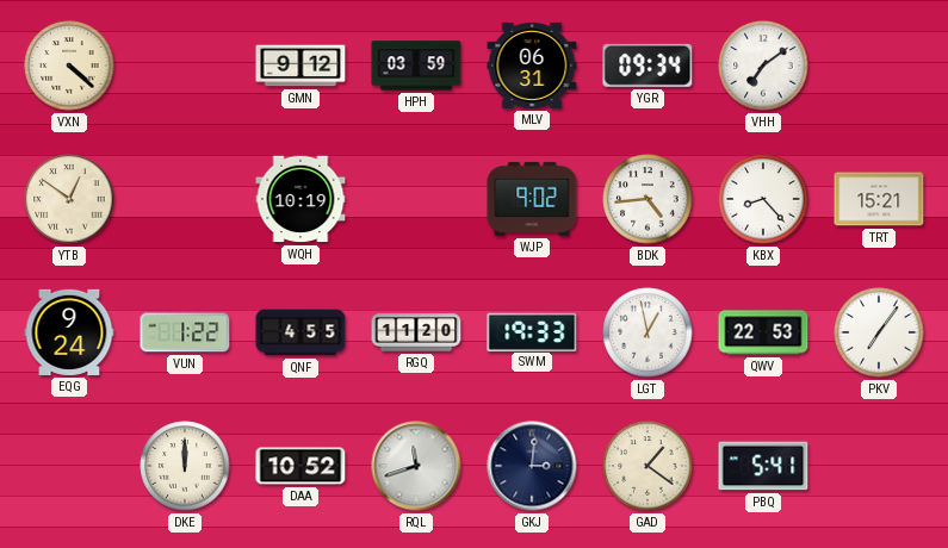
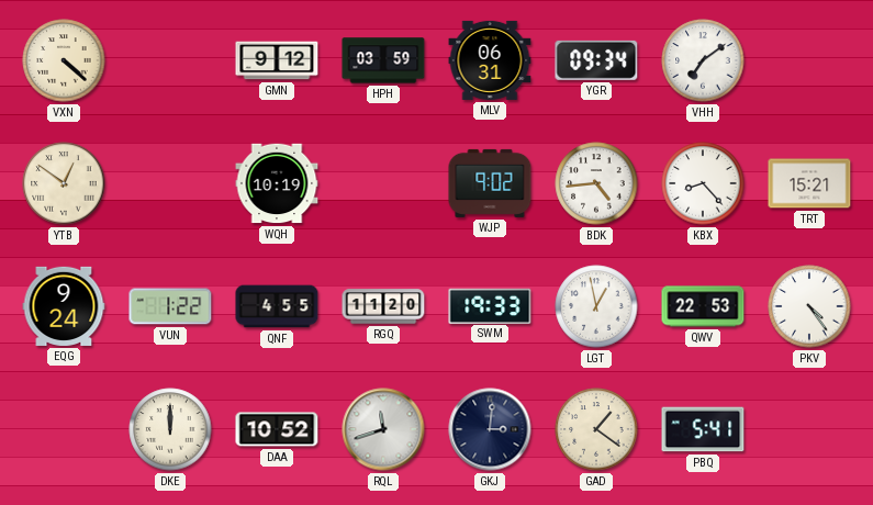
PKV: 7:06 -> 4:24
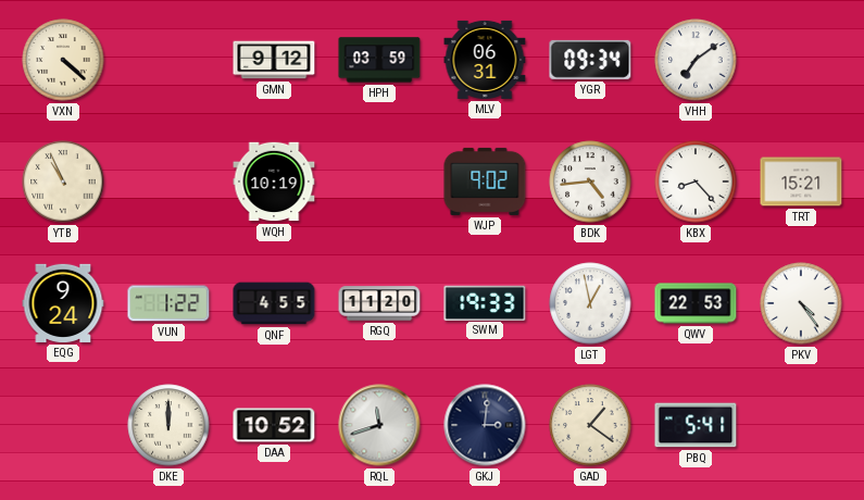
YTB: 12:51 -> 10:56
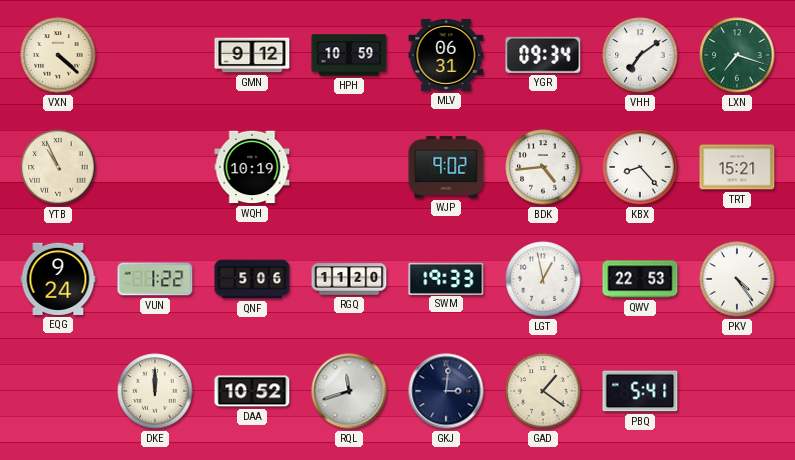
HPH: 03:59 -> 10:59
LXN: none -> 7:18
QNF: 4:55 -> 5:06
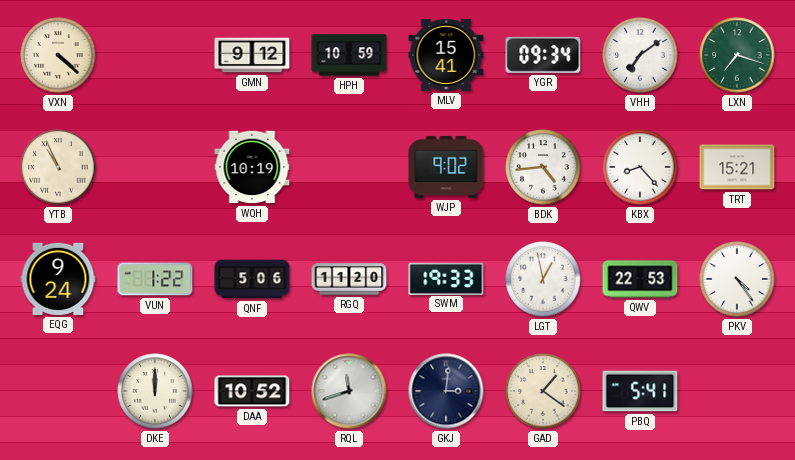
MLV: 06:31 -> 15:41
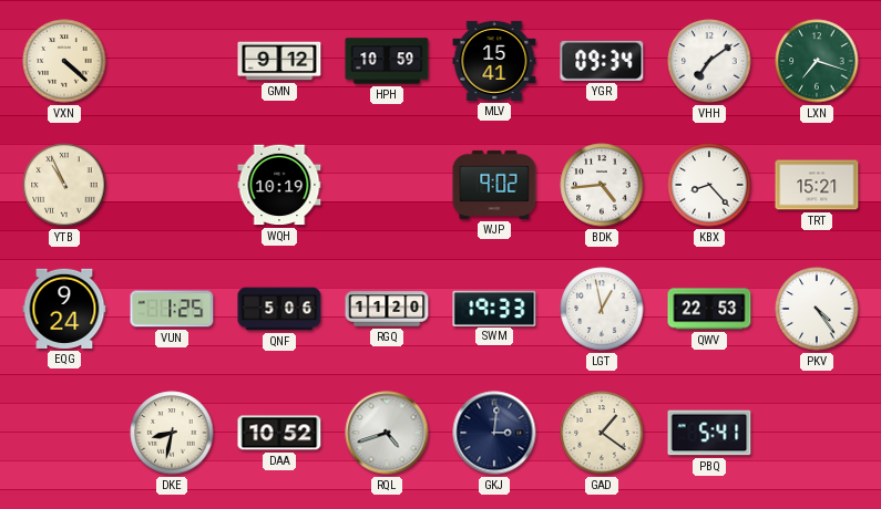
VUN: 1:22 -> 1:25
DKE: 12:00 -> 8:32
RQL: 11:42 -> 4:42
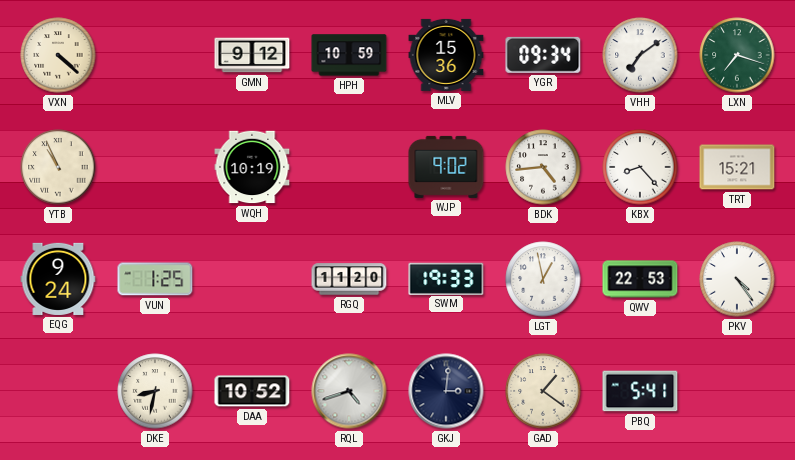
MLV: 15:41 -> 15:36
QNF: 5:06 -> none
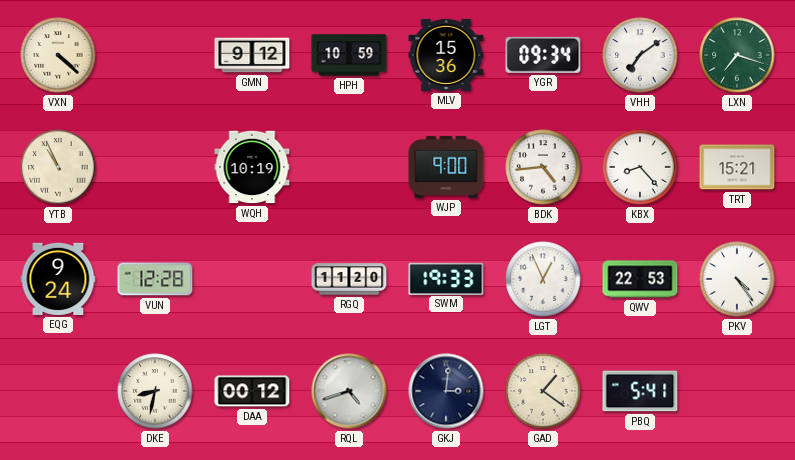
WJP: 9:02 -> 9:00
VUN: 1:25 -> 12:28
LGT: 12:58 -> 12:56
DAA: 10:52 -> 00:12
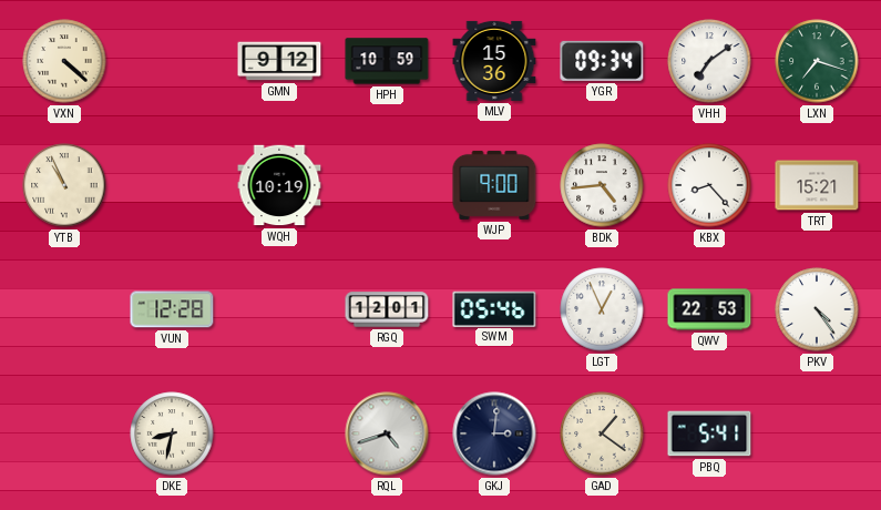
EQG: 9:24 -> none
RGQ: 11:20 -> 12:01
SWM: 19:33 -> 05:46
DAA: 00:12 -> none
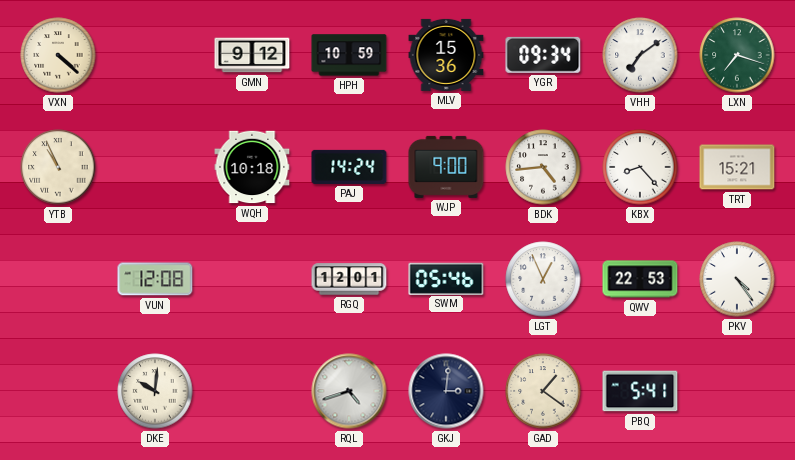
WQH: 10:19 -> 10:18
PAJ: none -> 14:24
VUN: 12:28 -> 12:08
DKE: 8:32 -> 10:01
